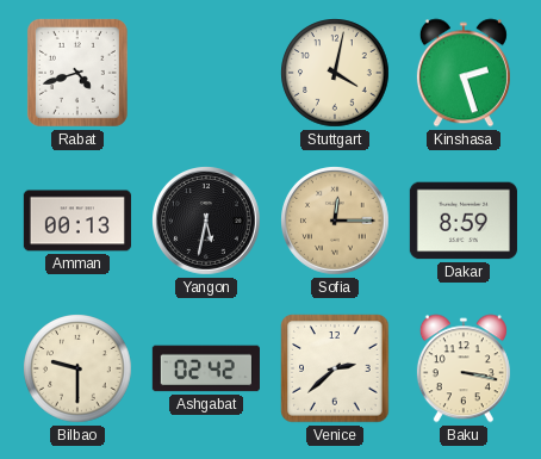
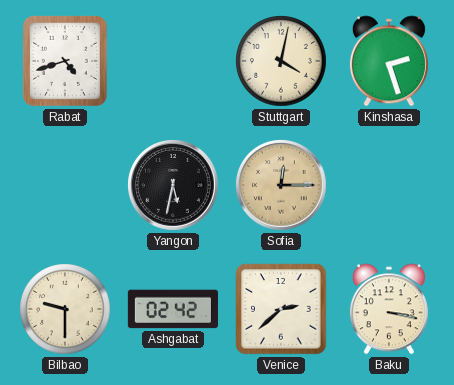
Amman: 00:13 -> none
Dakar: 8:59 -> none
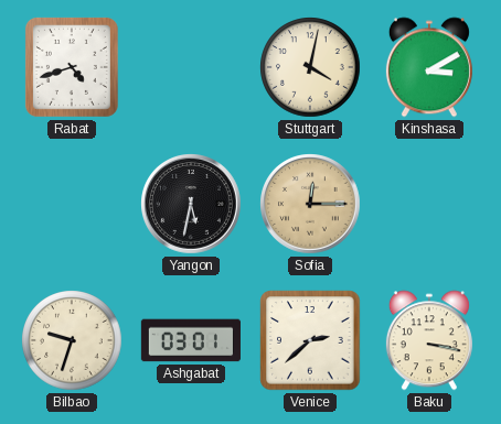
Kinshasa: 2:27 -> 3:10
Bilbao: 9:30 -> 9:33
Ashgabat: 02:42 -> 03:01
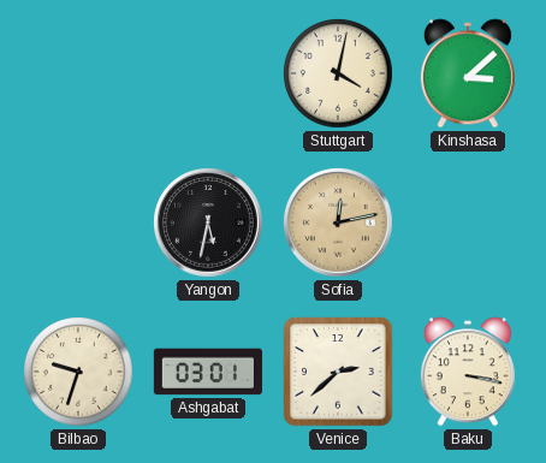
Rabat: 4:42 -> none
Kinshasa: 3:10 -> 3:08
Sofia: 12:15 -> 12:13
